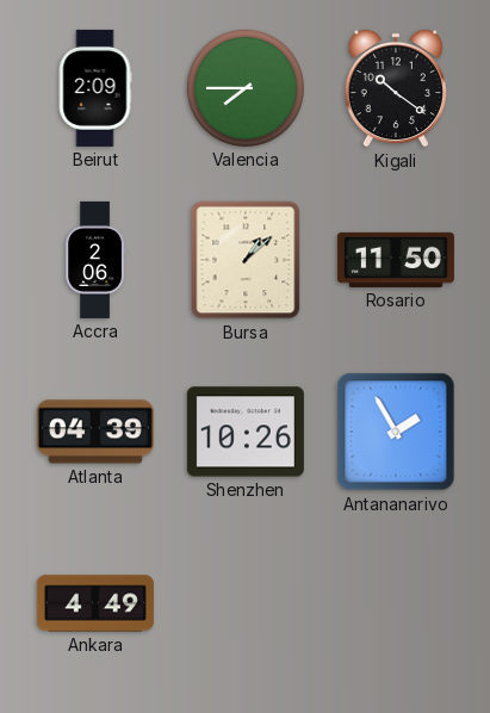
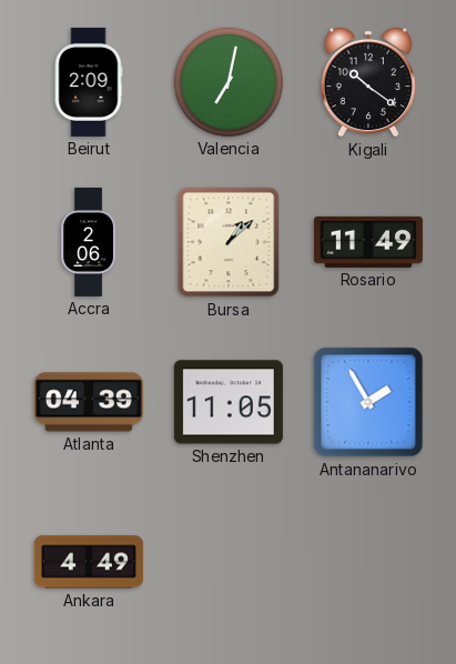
Valencia: 7:45 -> 7:02
Rosario: 11:50 -> 11:49
Shenzhen: 10:26 -> 11:05
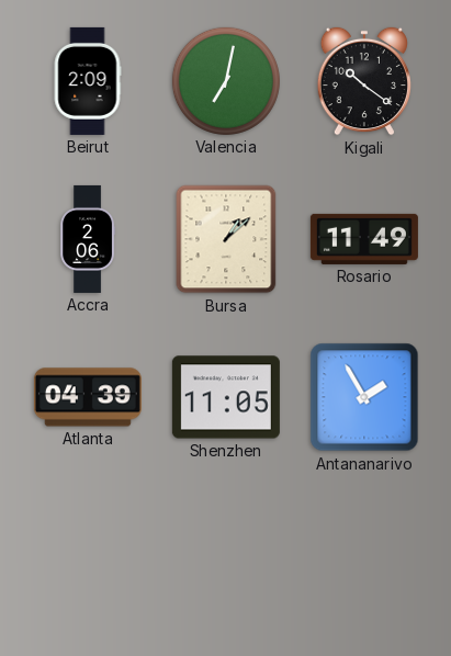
Ankara: 4:49 -> none
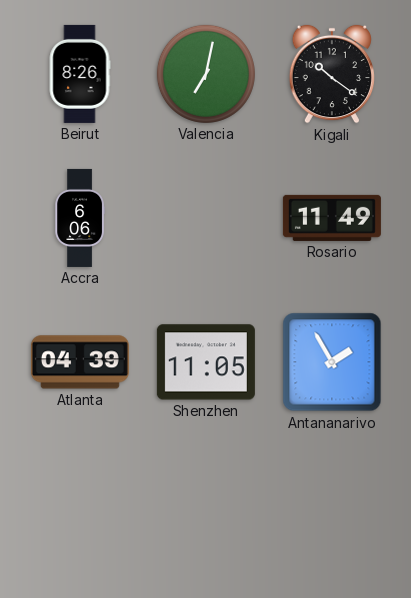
Beirut: 2:09 -> 8:26
Accra: 2:06 -> 6:06
Bursa: 1:08 -> none
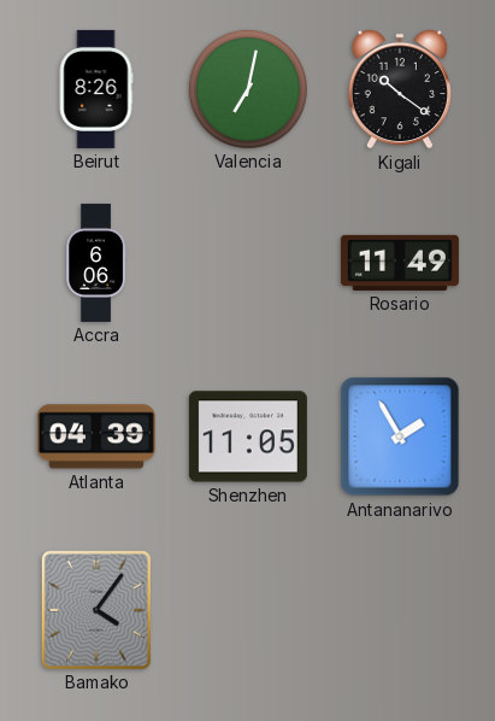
Bamako: none -> 4:06
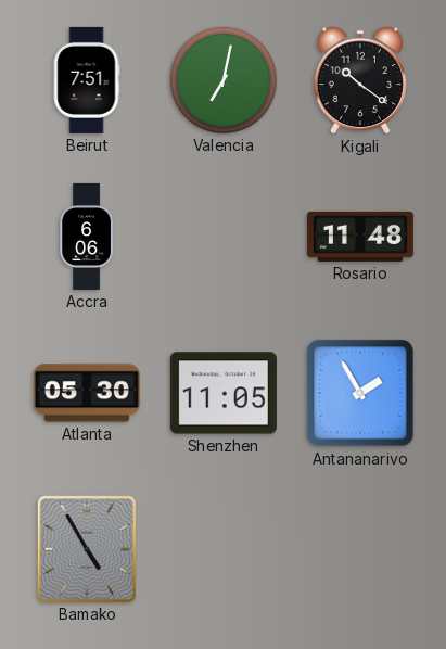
Beirut: 8:26 -> 7:51
Rosario: 11:49 -> 11:48
Atlanta: 04:39 -> 05:30
Bamako: 4:06 -> 4:55
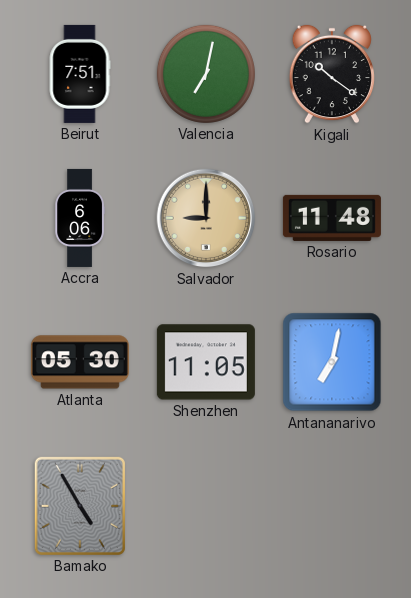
Salvador: none -> 9:00
Antananarivo: 1:55 -> 7:02
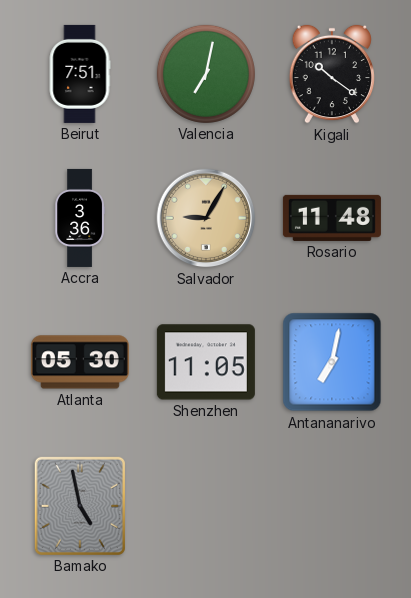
Accra: 6:06 -> 3:36
Salvador: 9:00 -> 9:05
Bamako: 4:55 -> 4:58
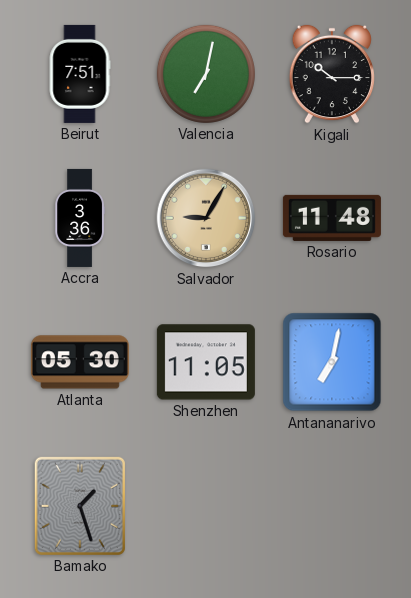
Kigali: 10:21 -> 10:15
Bamako: 4:58 -> 1:27
